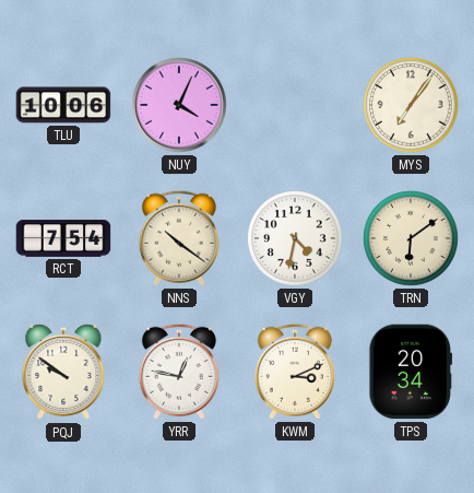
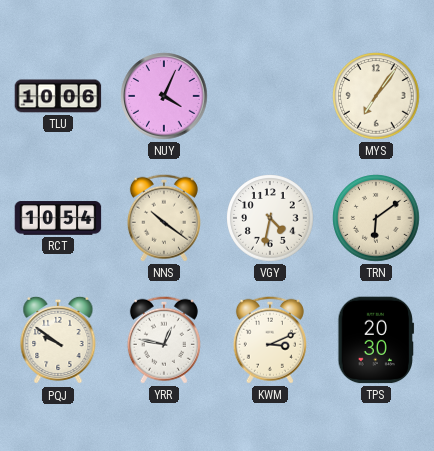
RCT: 7:54 -> 10:54
TPS: 20:34 -> 20:30
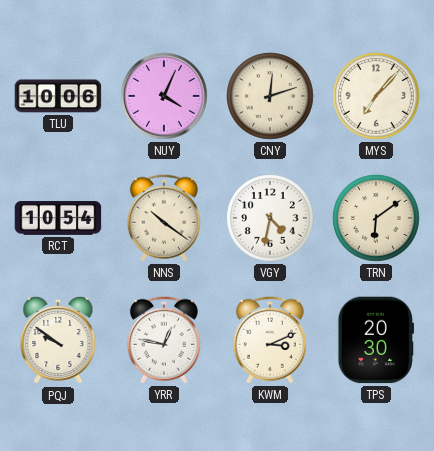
CNY: none -> 12:12
MYS: 7:06 -> 7:07
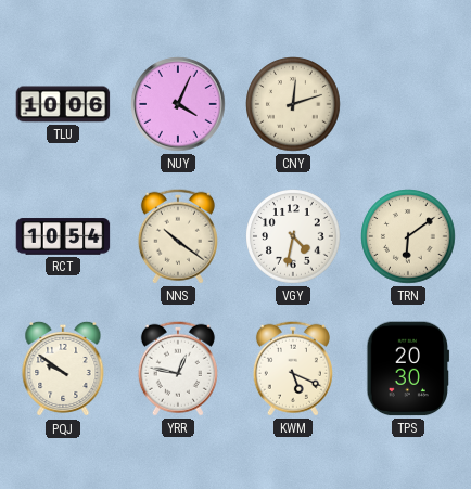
MYS: 7:07 -> none
KWM: 3:11 -> 5:19
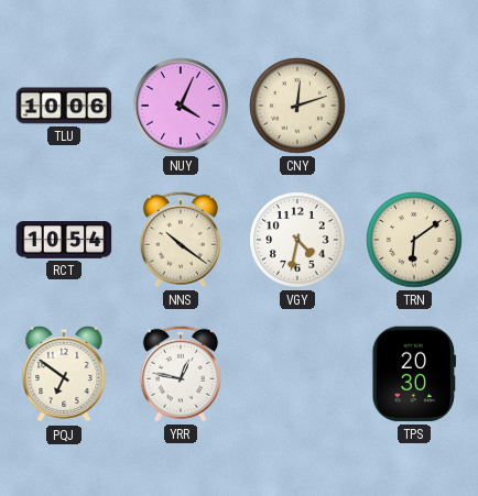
PQJ: 9:51 -> 6:51
KWM: 5:19 -> none
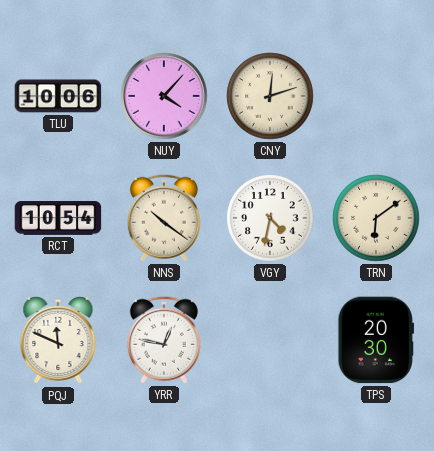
NUY: 4:04 -> 4:07
PQJ: 6:51 -> 11:49
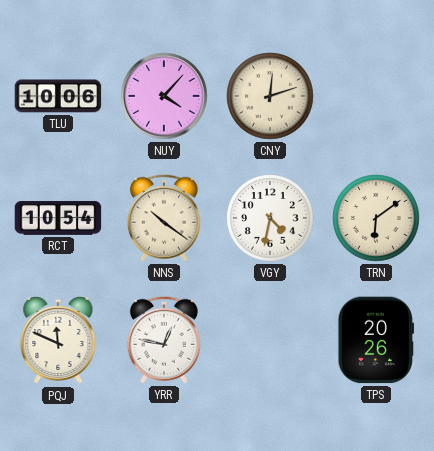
TPS: 20:30 -> 20:26
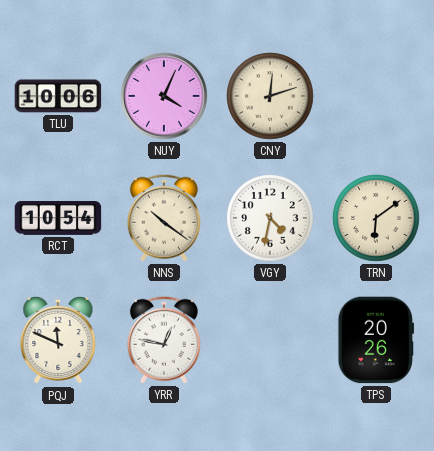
NUY: 4:07 -> 4:04
